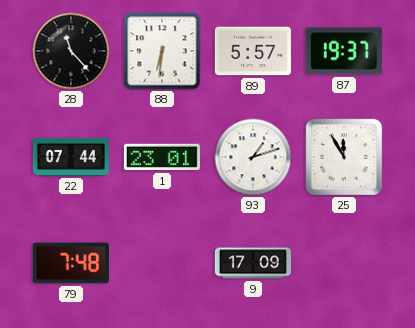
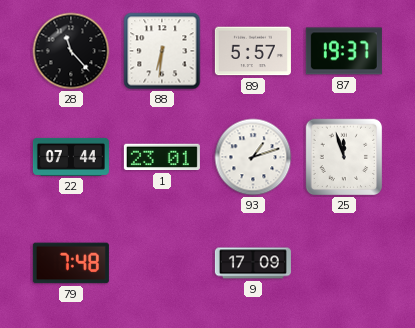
25: 11:55 -> 11:57
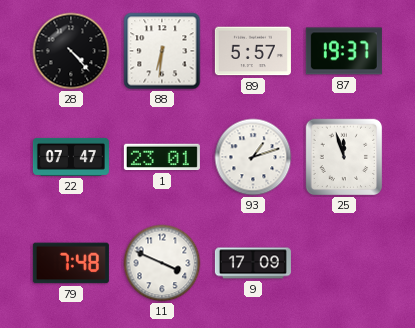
28: 11:23 -> 4:23
22: 07:44 -> 07:47
11: none -> 3:49
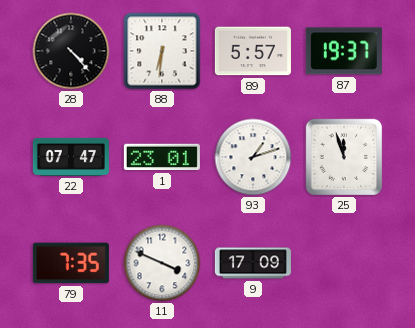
79: 7:48 -> 7:35
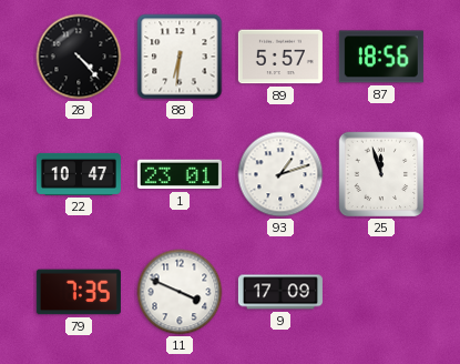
87: 19:37 -> 18:56
22: 07:47 -> 10:47
